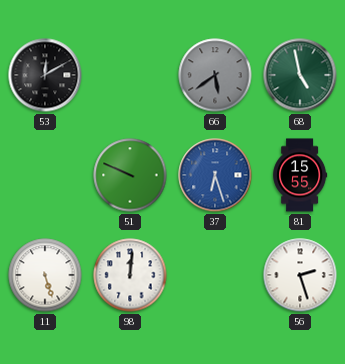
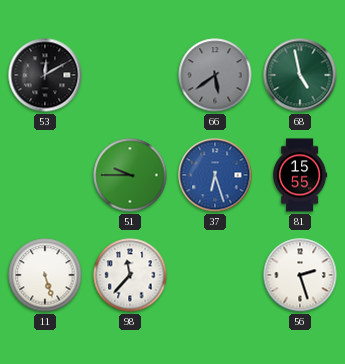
51: 9:49 -> 9:45
98: 12:01 -> 11:37
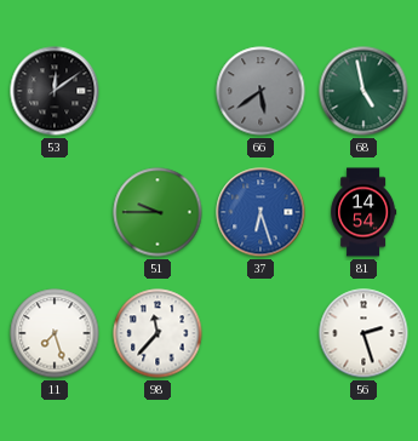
53: 12:10 -> 12:09
81: 15:55 -> 14:54
11: 5:27 -> 7:27
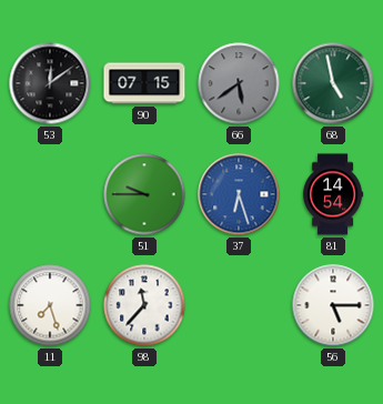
90: none -> 07:15
56: 2:27 -> 5:15
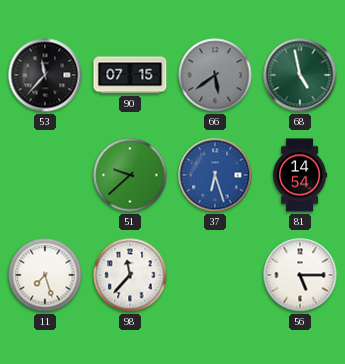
53: 12:09 -> 11:37
51: 9:45 -> 9:38
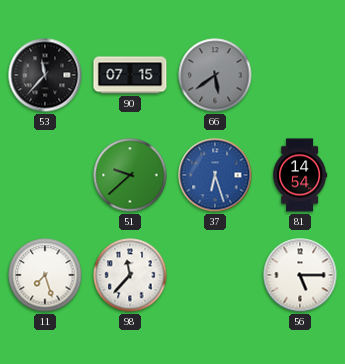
68: 4:58 -> none
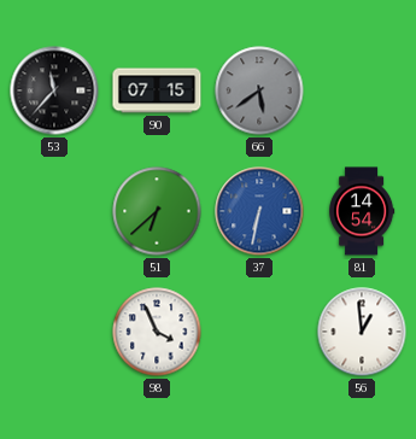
51: 9:38 -> 6:38
37: 6:27 -> 6:32
11: 7:27 -> none
98: 11:37 -> 3:56
56: 5:15 -> 12:59
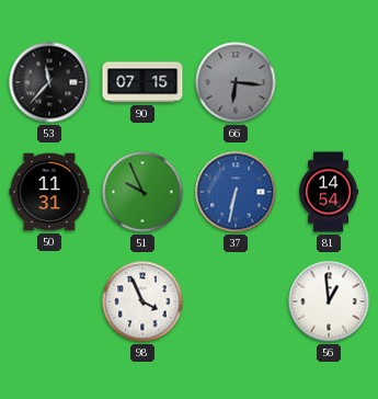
66: 5:39 -> 6:16
50: none -> 11:31
51: 6:38 -> 9:56
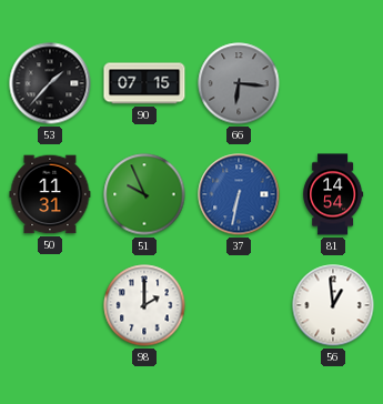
53: 11:37 -> 1:37
98: 3:56 -> 2:00
